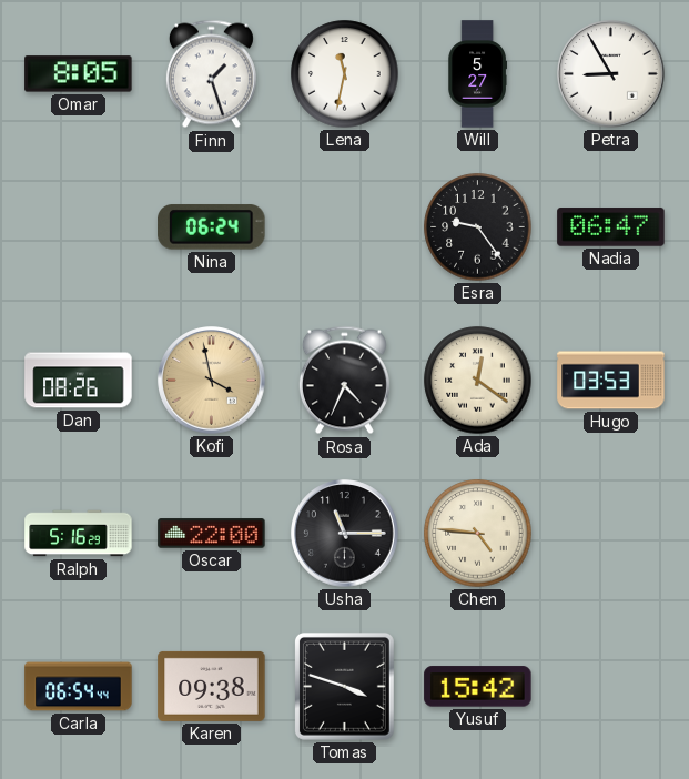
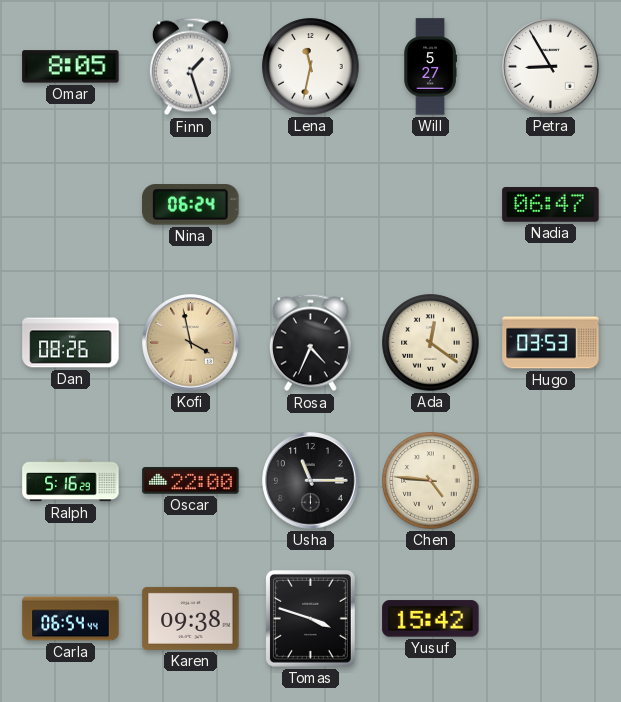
Esra: 9:24 -> none
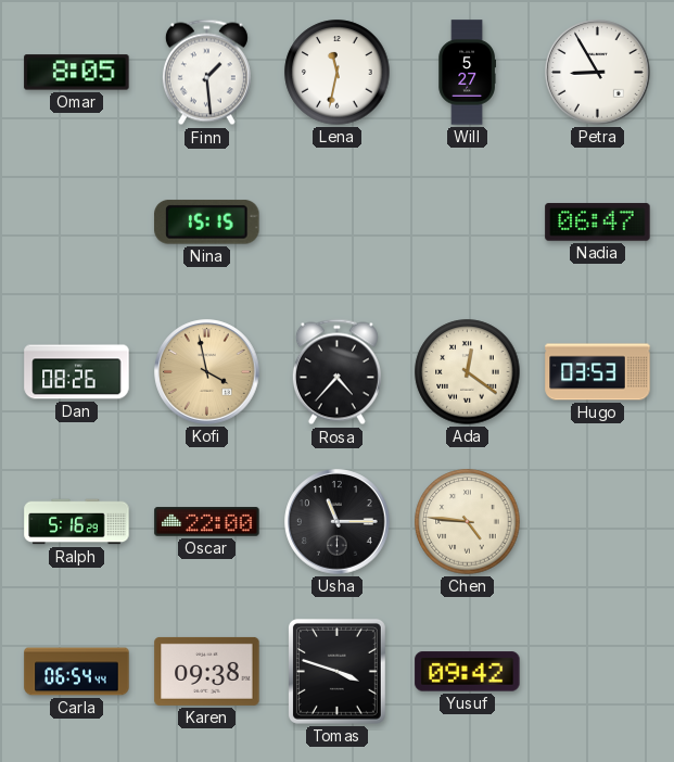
Finn: 1:27 -> 1:29
Nina: 06:24 -> 15:15
Rosa: 4:34 -> 4:37
Yusuf: 15:42 -> 09:42
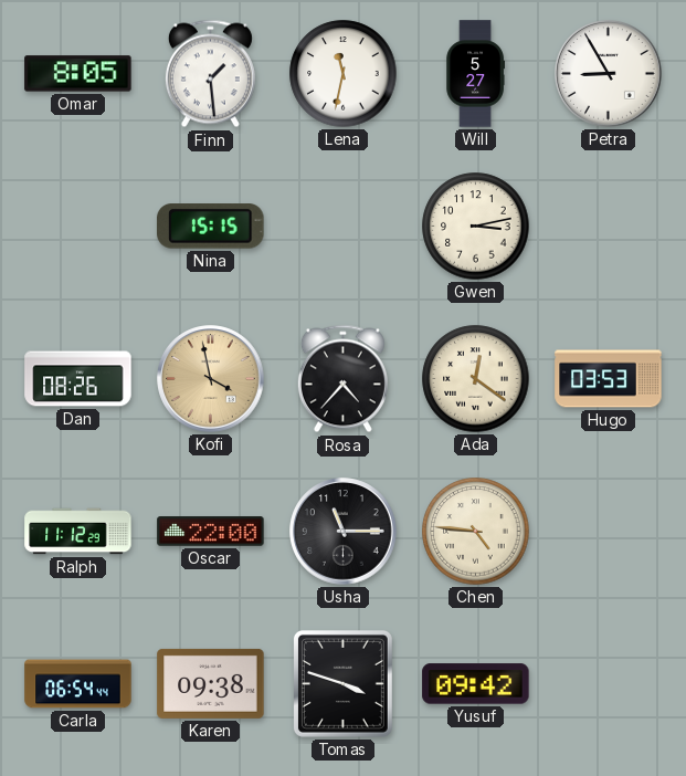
Gwen: none -> 3:13
Nadia: 06:47 -> none
Ralph: 5:16 -> 11:12
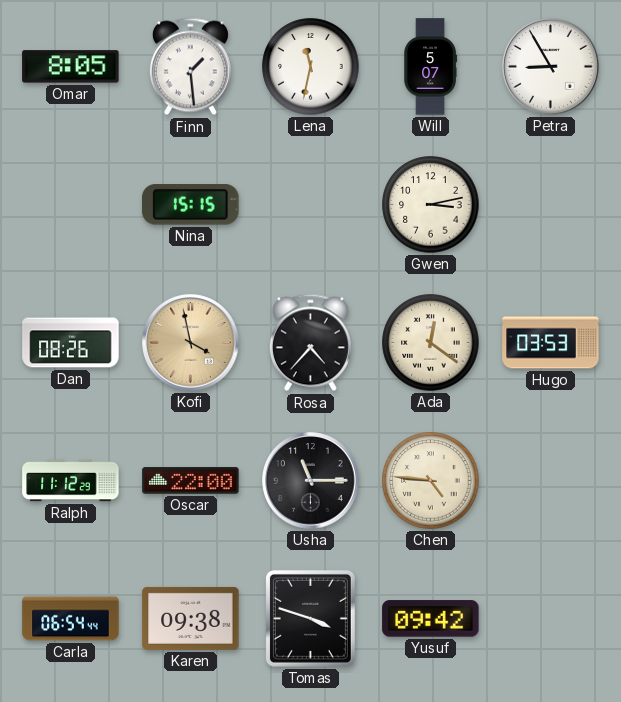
Will: 5:27 -> 5:07
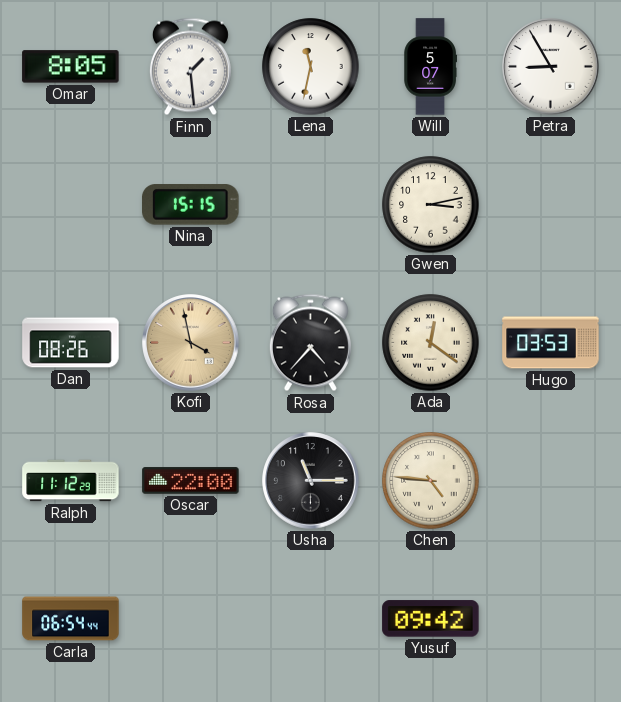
Karen: 09:38 -> none
Tomas: 3:48 -> none
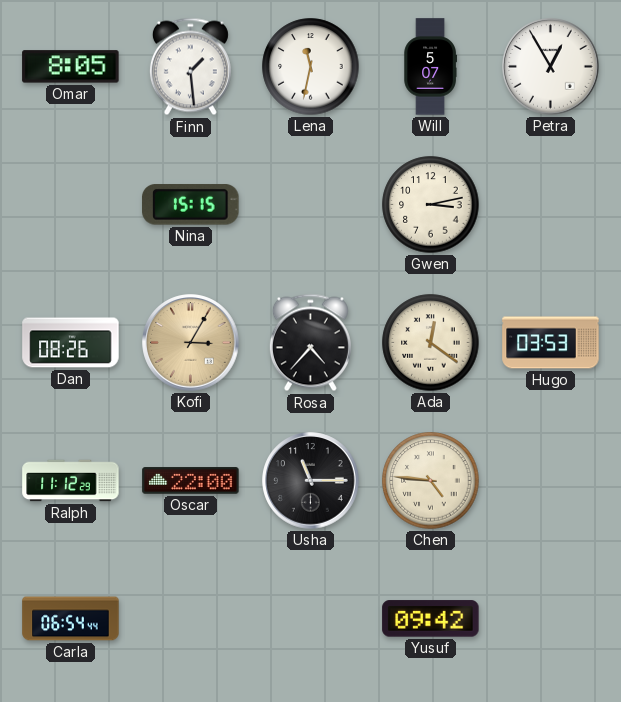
Petra: 8:55 -> 12:55
Kofi: 3:58 -> 3:05
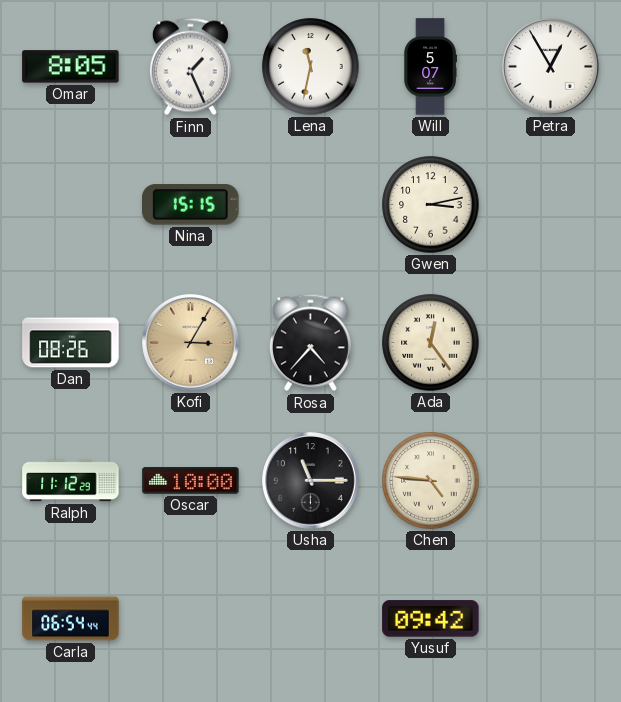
Finn: 1:29 -> 1:26
Ada: 12:21 -> 12:24
Hugo: 03:53 -> none
Oscar: 22:00 -> 10:00
